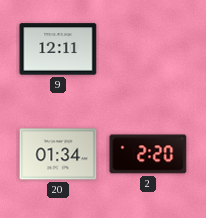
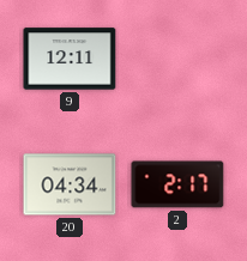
20: 01:34 -> 04:34
2: 2:20 -> 2:17
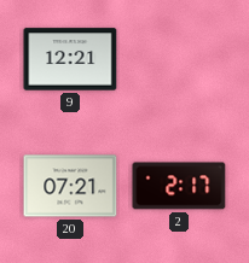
9: 12:11 -> 12:21
20: 04:34 -> 07:21
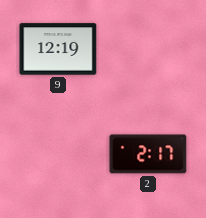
9: 12:21 -> 12:19
20: 07:21 -> none
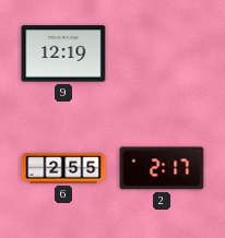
6: none -> 2:55
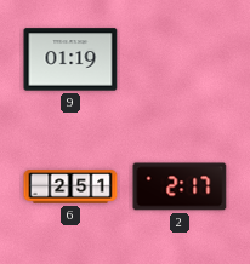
9: 12:19 -> 01:19
6: 2:55 -> 2:51
